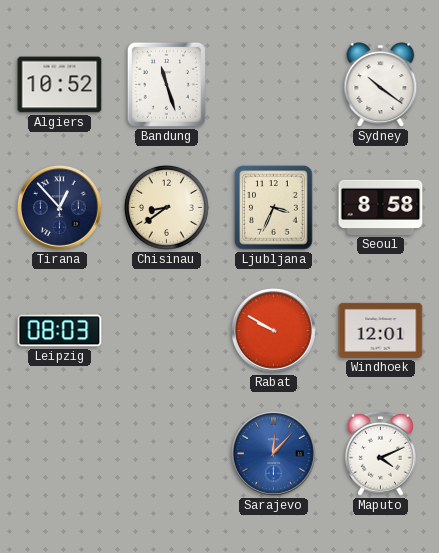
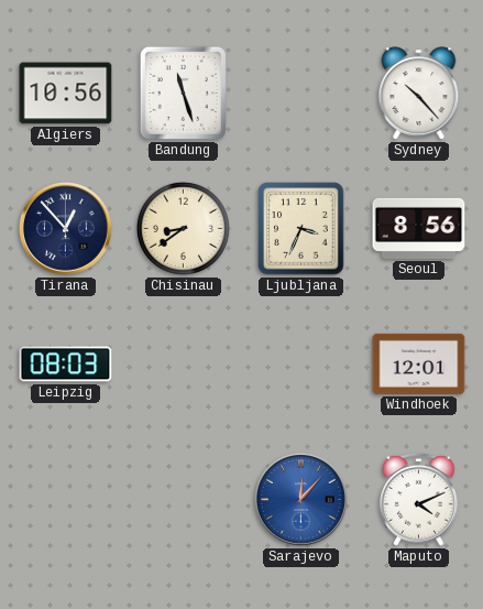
Algiers: 10:52 -> 10:56
Sydney: 10:21 -> 10:23
Seoul: 8:58 -> 8:56
Rabat: 9:50 -> none
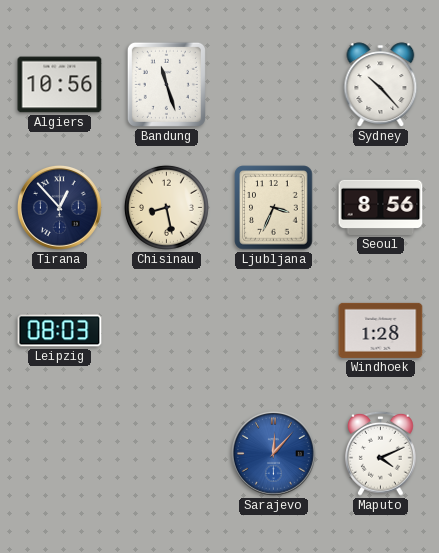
Chisinau: 8:39 -> 8:28
Windhoek: 12:01 -> 1:28
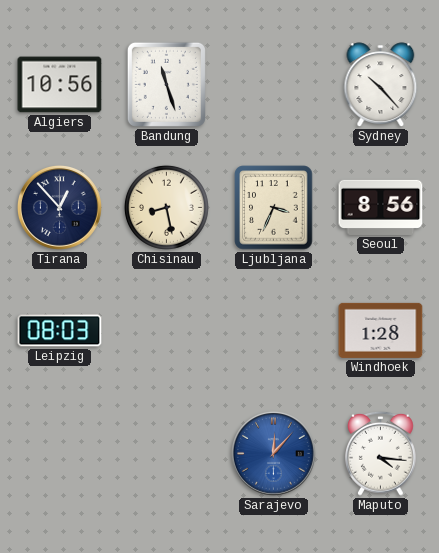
Maputo: 4:11 -> 4:16
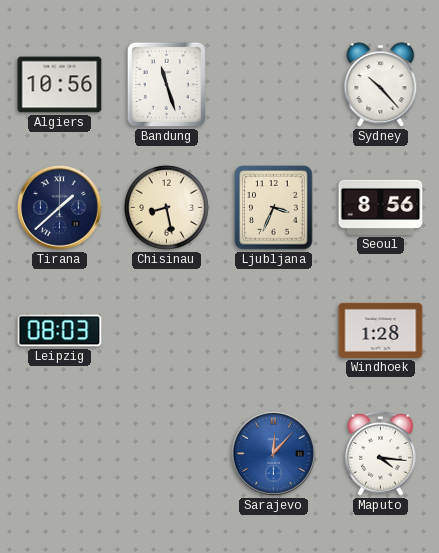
Tirana: 12:53 -> 1:38
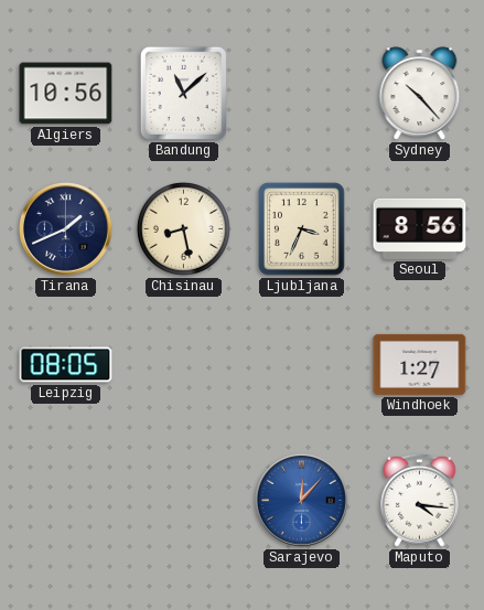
Bandung: 11:27 -> 11:08
Tirana: 1:38 -> 1:41
Leipzig: 08:03 -> 08:05
Windhoek: 1:28 -> 1:27
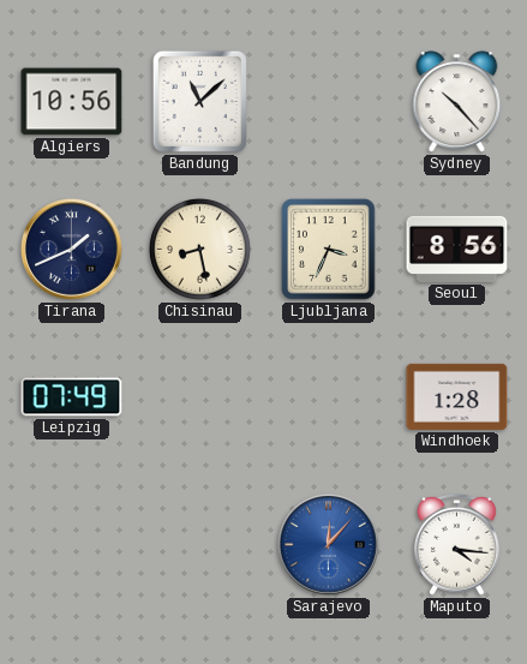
Leipzig: 08:05 -> 07:49
Windhoek: 1:27 -> 1:28
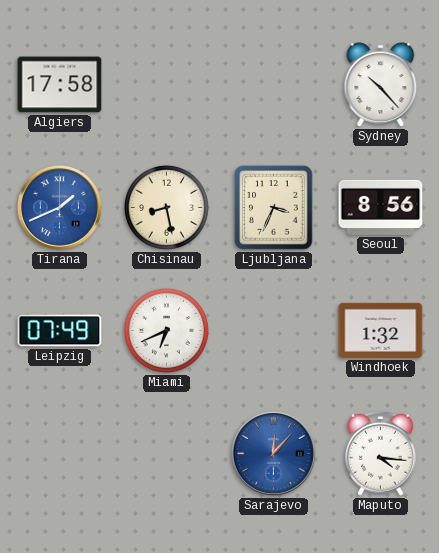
Algiers: 10:56 -> 17:58
Bandung: 11:08 -> none
Tirana dial: navy -> blue
Miami: none -> 6:41
Windhoek: 1:28 -> 1:32
